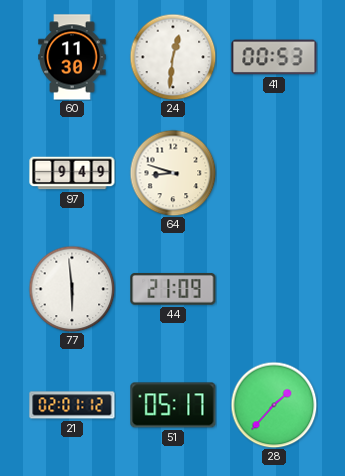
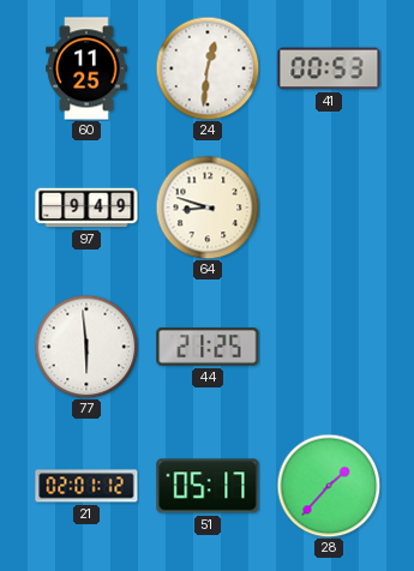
60: 11:30 -> 11:25
44: 21:09 -> 21:25
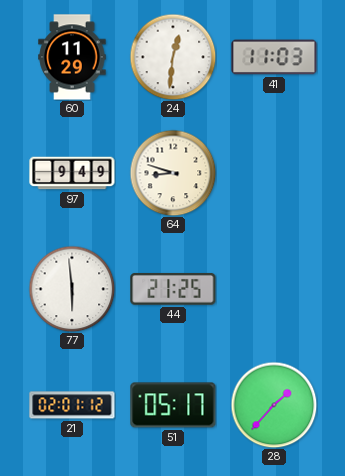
60: 11:25 -> 11:29
41: 00:53 -> 11:03
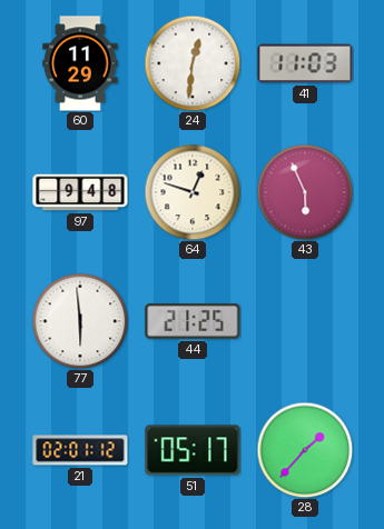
97: 9:49 -> 9:48
64: 8:48 -> 12:48
43: none -> 5:56
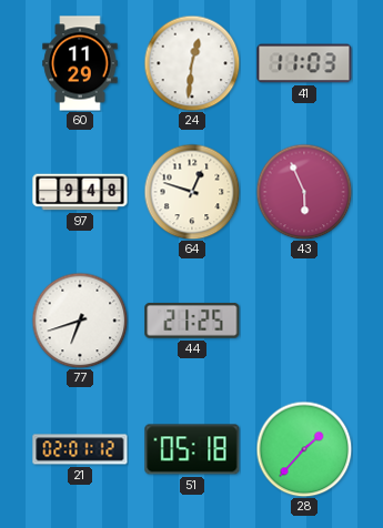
77: 5:59 -> 6:42
51: 05:17 -> 05:18
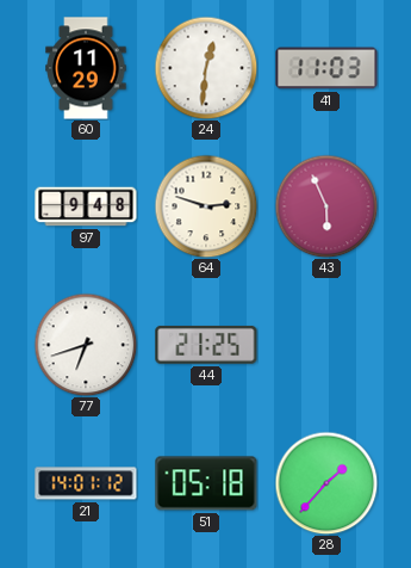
64: 12:48 -> 2:48
21: 02:01 -> 14:01
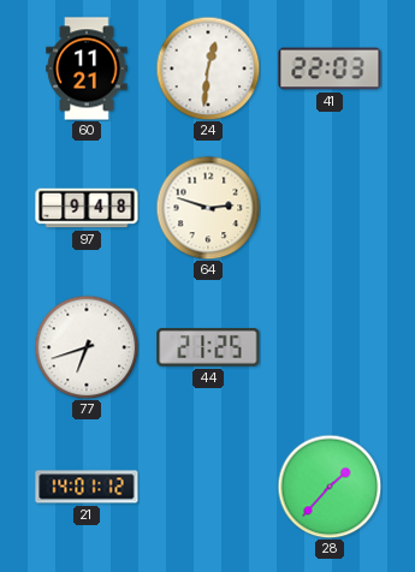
60: 11:29 -> 11:21
41: 11:03 -> 22:03
43: 5:56 -> none
51: 05:18 -> none
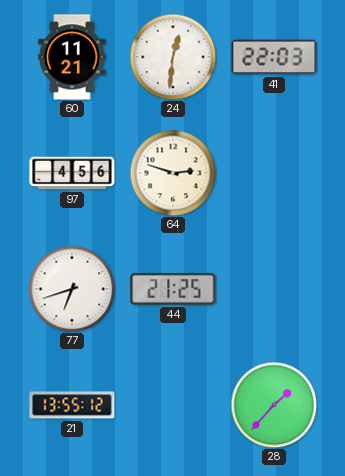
97: 9:48 -> 4:56
21: 14:01 -> 13:55
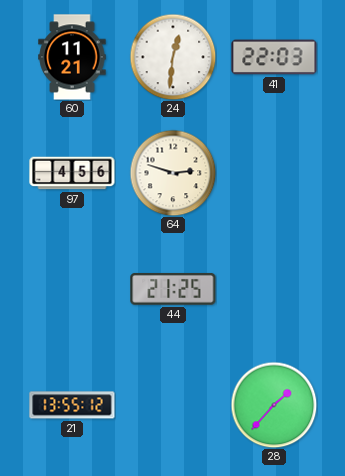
77: 6:42 -> none
